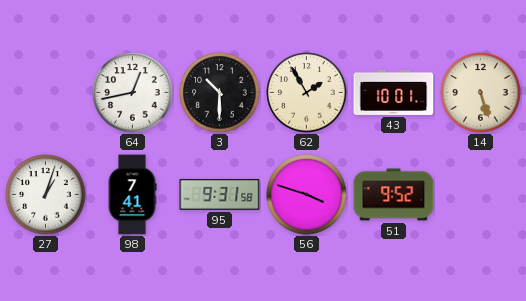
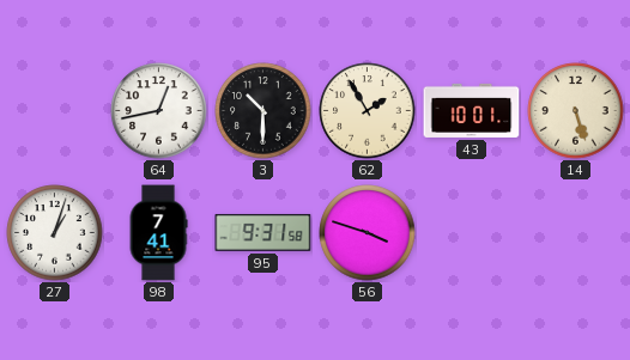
51: 9:52 -> none
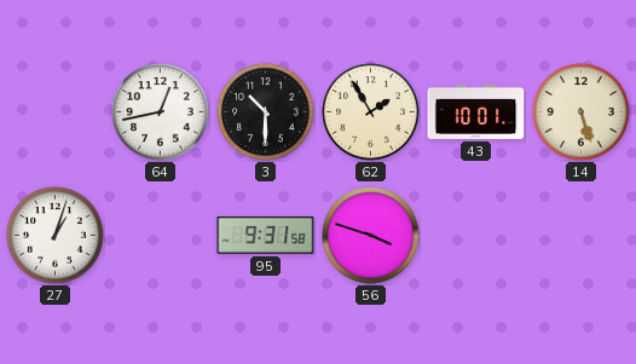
98: 7:41 -> none
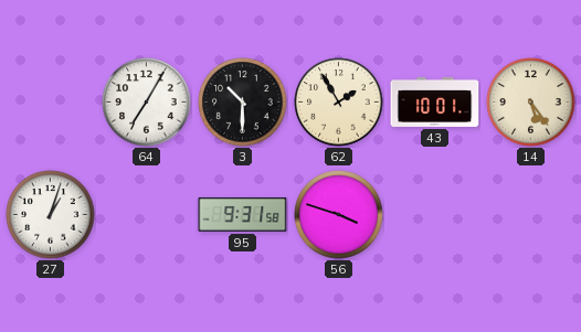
64: 12:43 -> 7:05
14: 5:27 -> 5:24
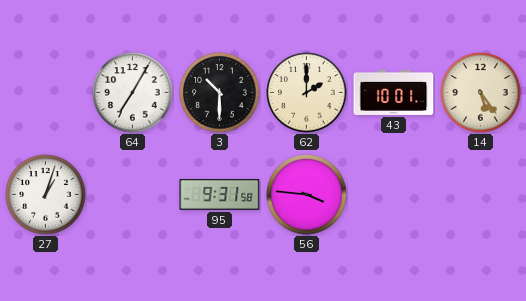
62: 1:55 -> 2:00
56: 3:48 -> 3:46
